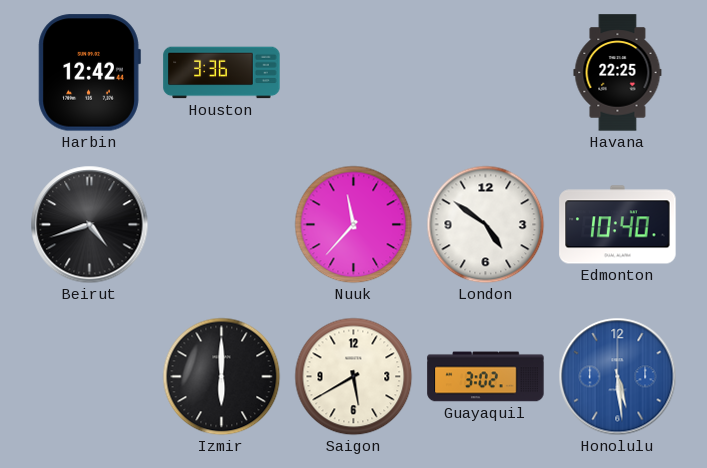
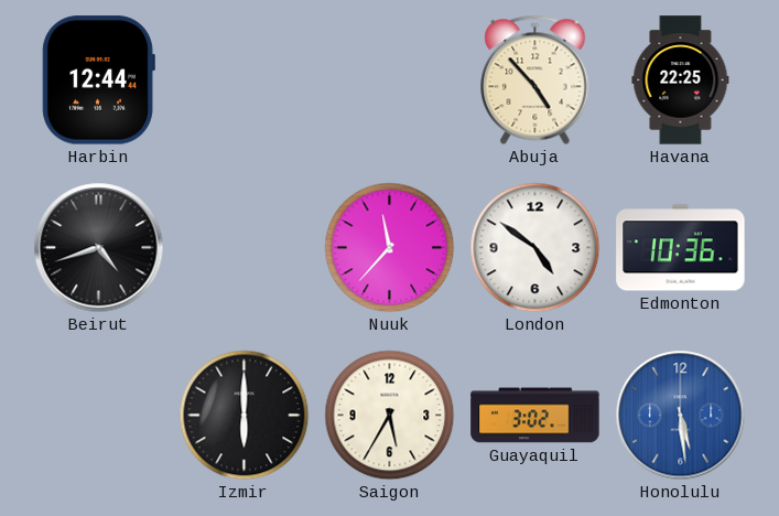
Harbin: 12:42 -> 12:44
Houston: 3:36 -> none
Abuja: none -> 4:53
Edmonton: 10:40 -> 10:36
Saigon: 5:40 -> 5:35
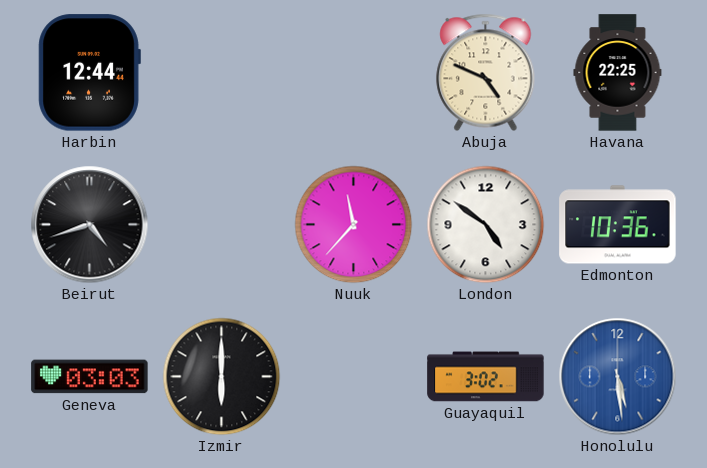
Abuja: 4:53 -> 4:49
Geneva: none -> 03:03
Saigon: 5:35 -> none
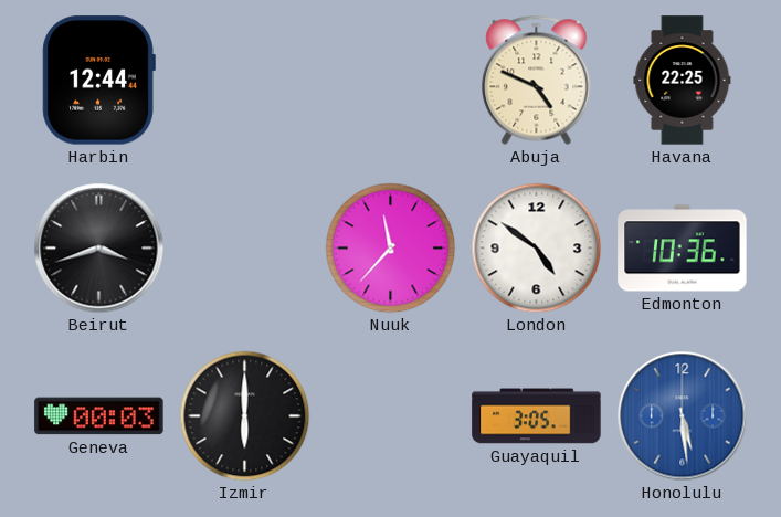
Beirut: 4:42 -> 3:42
Geneva: 03:03 -> 00:03
Guayaquil: 3:02 -> 3:05
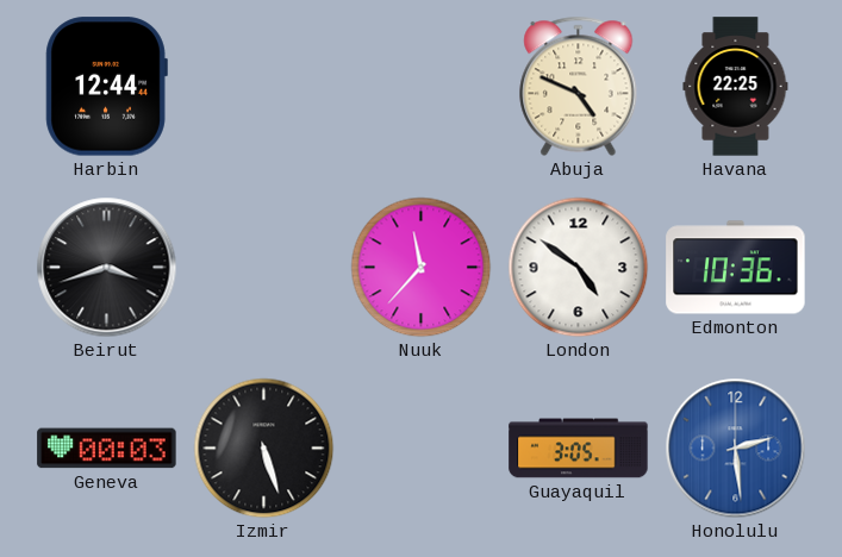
Izmir: 6:00 -> 5:27
Honolulu: 5:29 -> 2:29
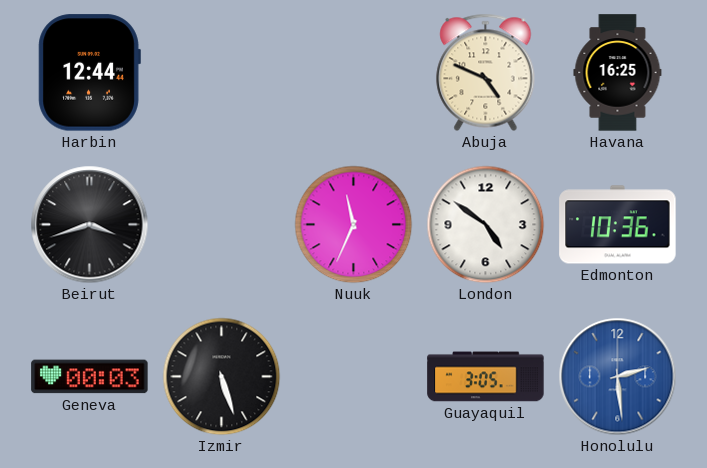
Havana: 22:25 -> 16:25
Nuuk: 11:37 -> 11:34
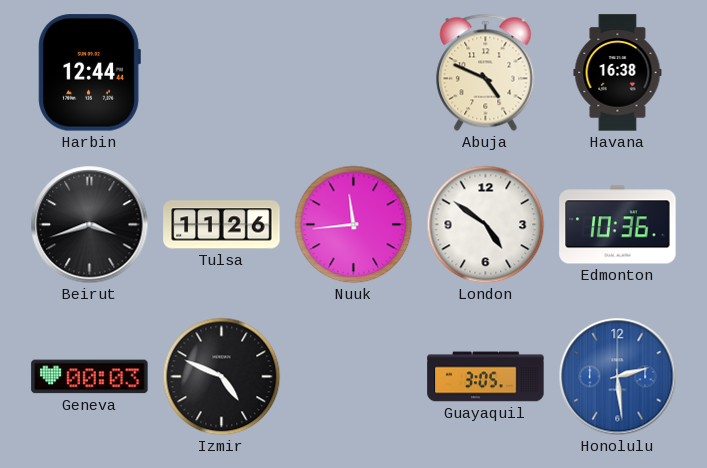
Havana: 16:25 -> 16:38
Tulsa: none -> 11:26
Nuuk: 11:34 -> 11:44
Izmir: 5:27 -> 4:49
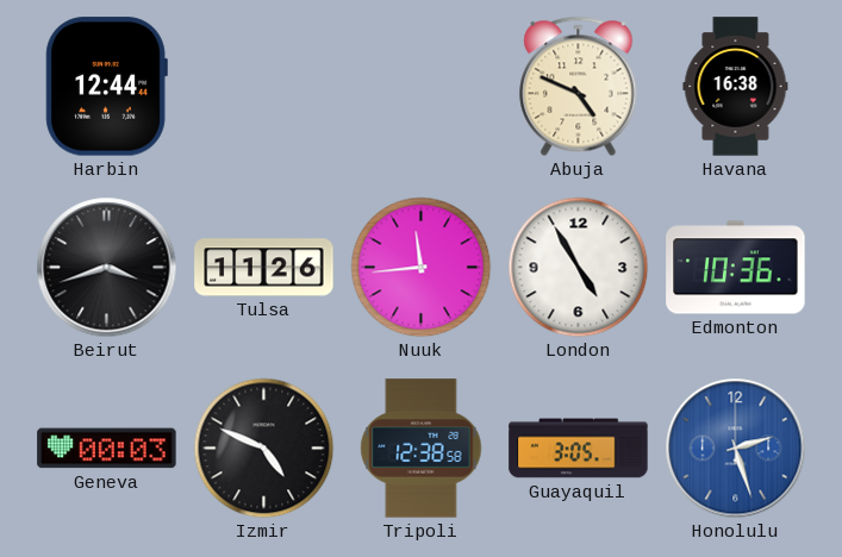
London: 4:51 -> 4:55
Tripoli: none -> 12:38
Honolulu: 2:29 -> 2:27
